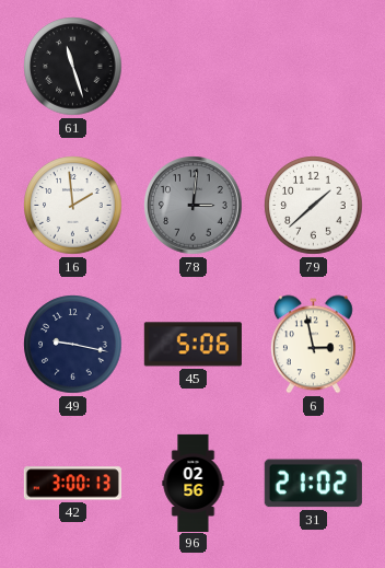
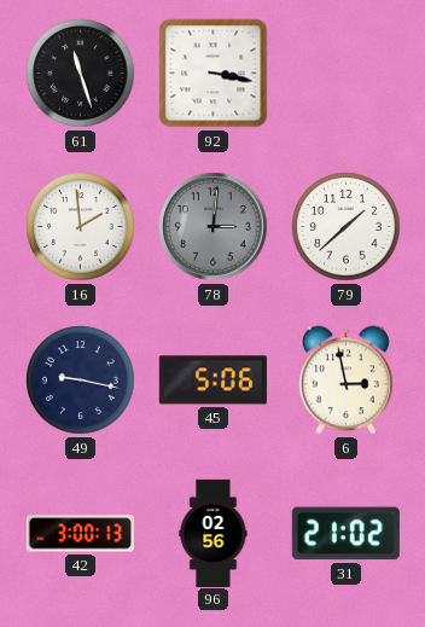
92: none -> 3:17
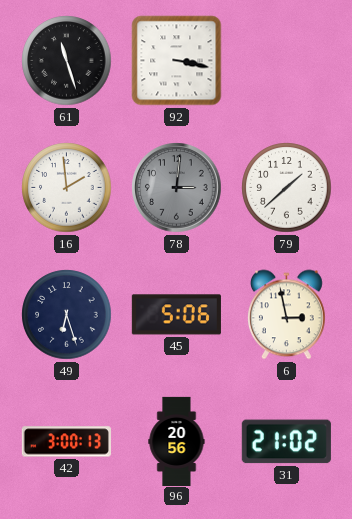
49: 9:17 -> 6:27
96: 02:56 -> 20:56
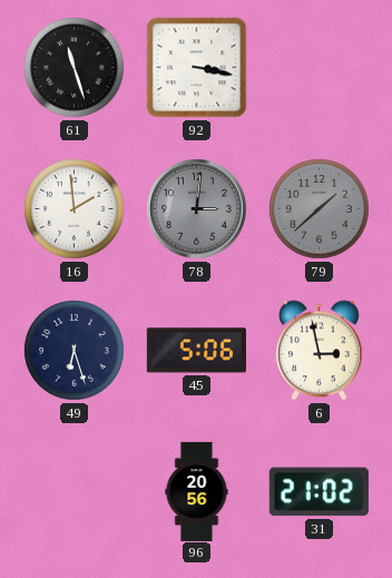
79 dial: white -> grey
42: 3:00 -> none
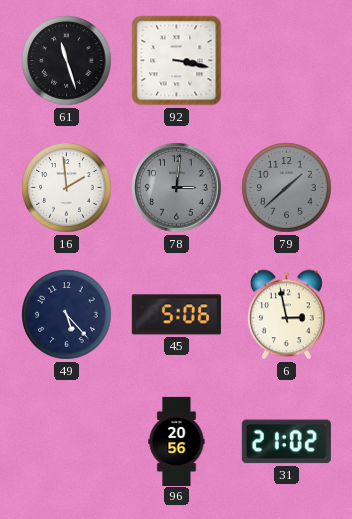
49: 6:27 -> 5:23
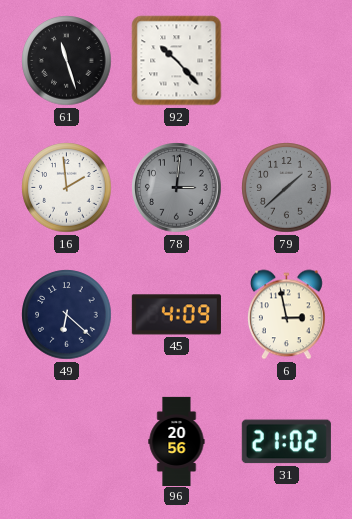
92: 3:17 -> 10:23
49: 5:23 -> 6:22
45: 5:06 -> 4:09
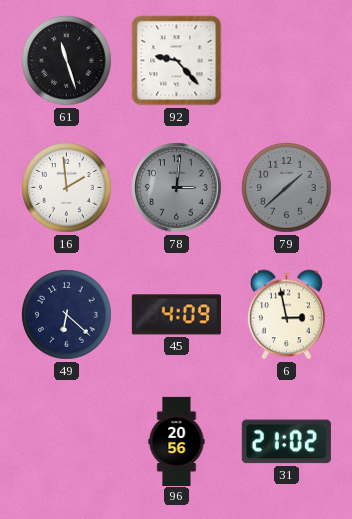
92: 10:23 -> 9:23
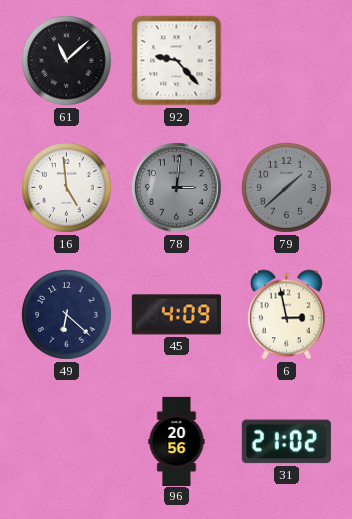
61: 11:27 -> 11:08
16: 1:59 -> 4:59
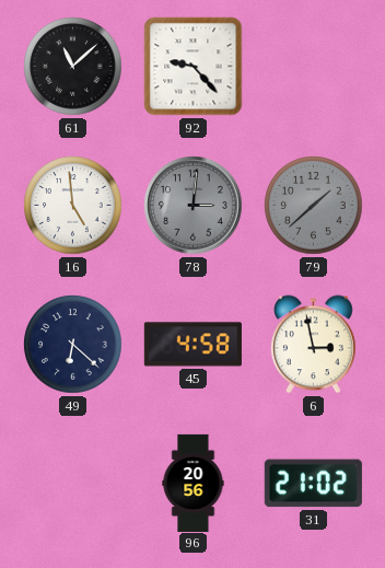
45: 4:09 -> 4:58
